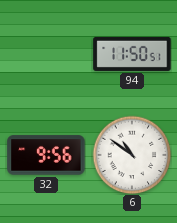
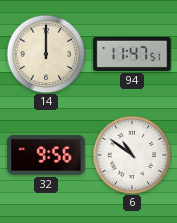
14: none -> 12:00
94: 11:50 -> 11:47
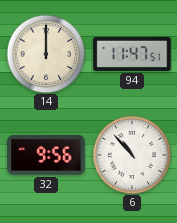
6: 10:51 -> 10:53
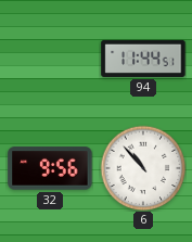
14: 12:00 -> none
94: 11:47 -> 11:44
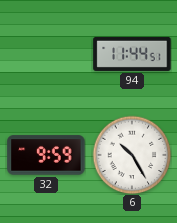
32: 9:56 -> 9:59
6: 10:53 -> 10:25
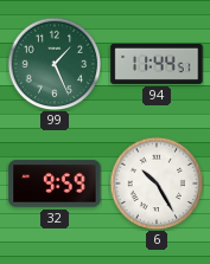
99: none -> 1:26
